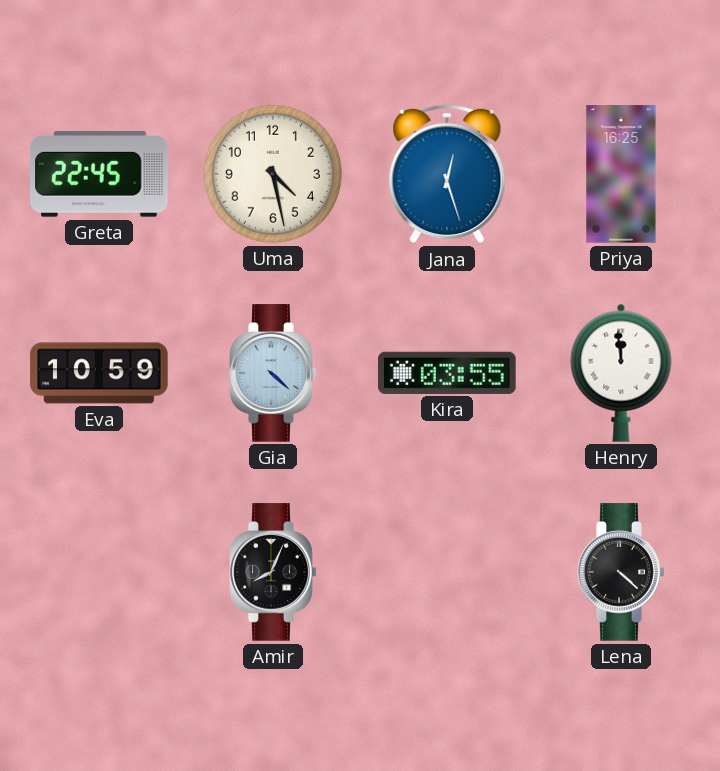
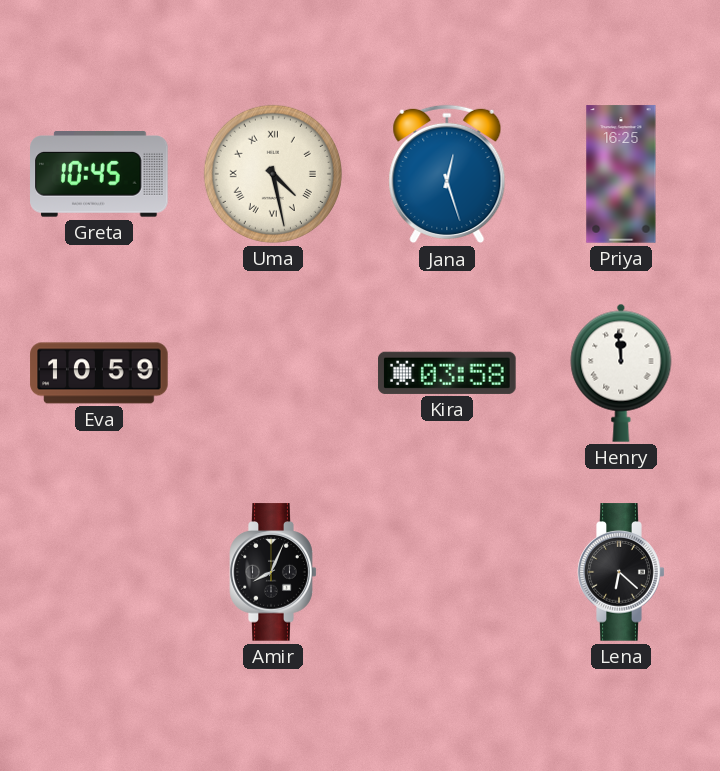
Greta: 22:45 -> 10:45
Uma numerals: Arabic -> Roman
Gia: 4:22 -> none
Kira: 03:55 -> 03:58
Lena: 4:22 -> 6:22
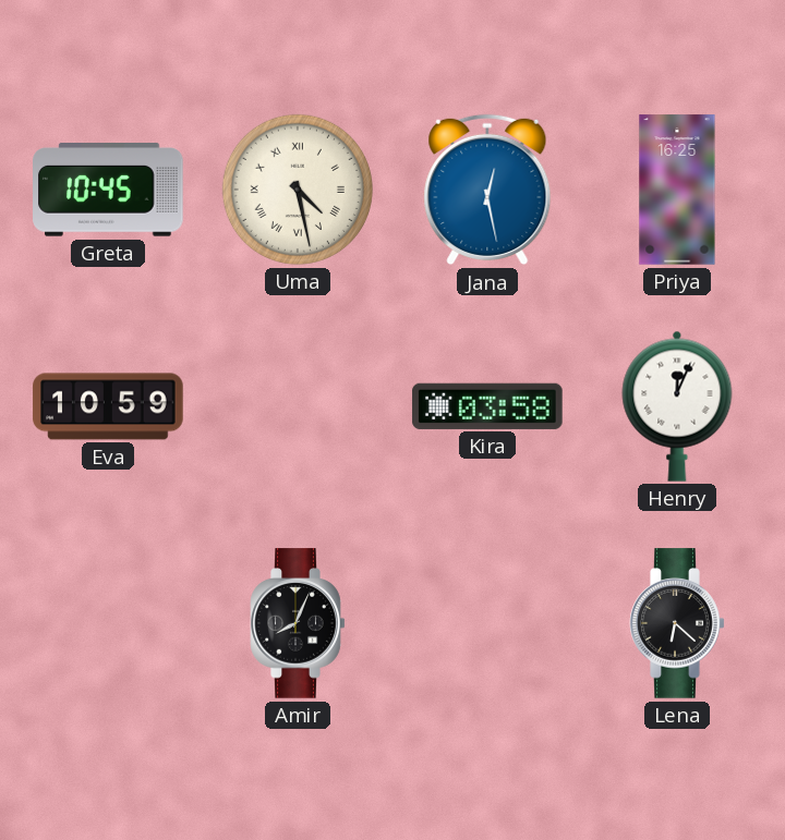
Jana: 12:27 -> 12:28
Henry: 11:59 -> 12:04
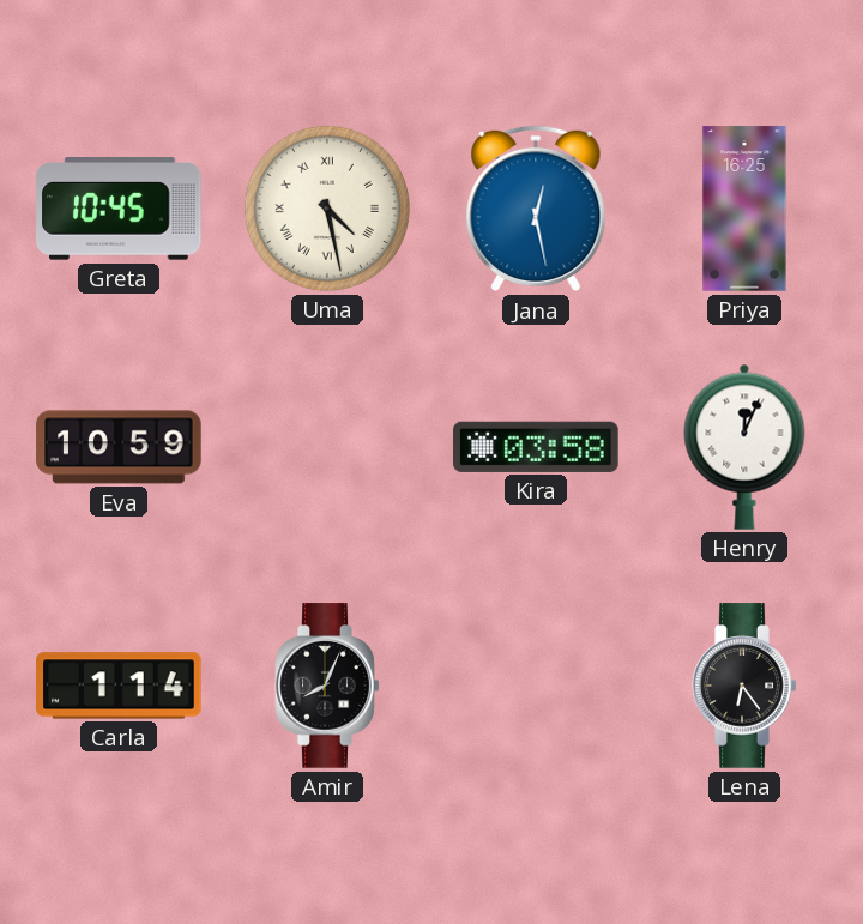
Carla: none -> 1:14
Lena: 6:22 -> 6:24
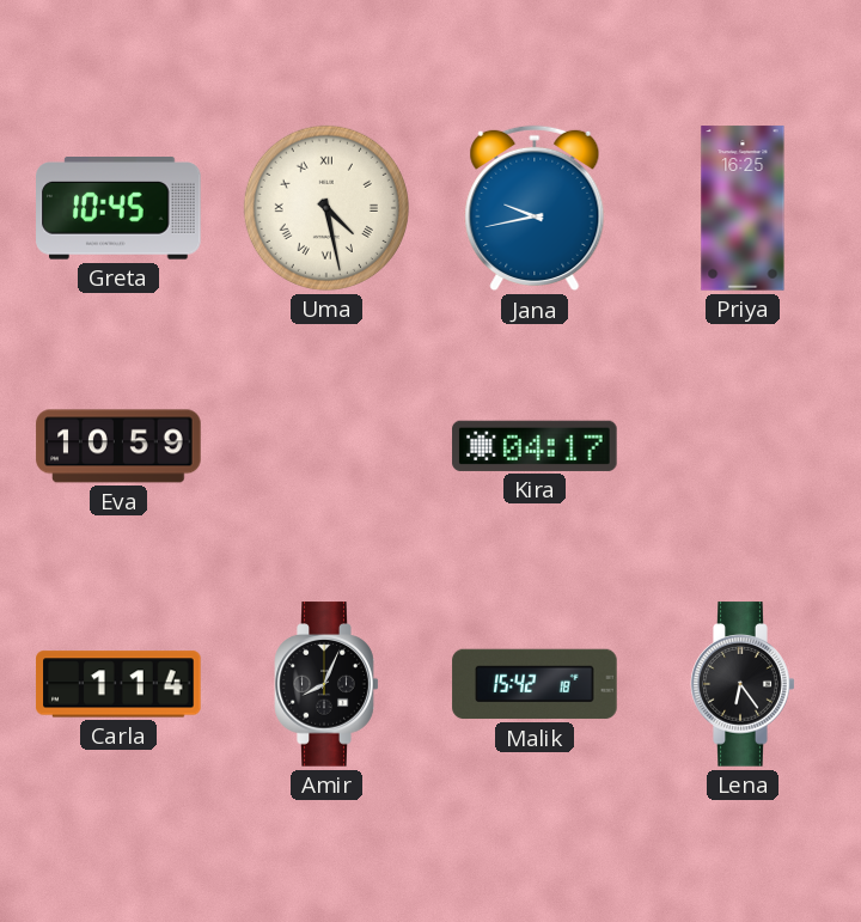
Jana: 12:28 -> 9:43
Kira: 03:58 -> 04:17
Henry: 12:04 -> none
Malik: none -> 15:42
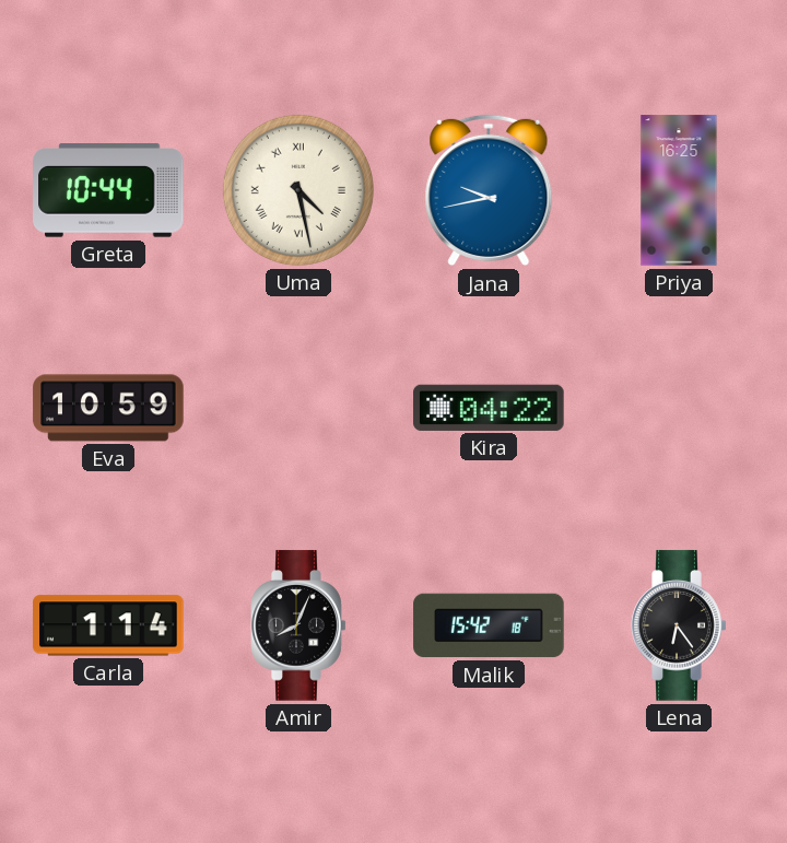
Greta: 10:45 -> 10:44
Kira: 04:17 -> 04:22
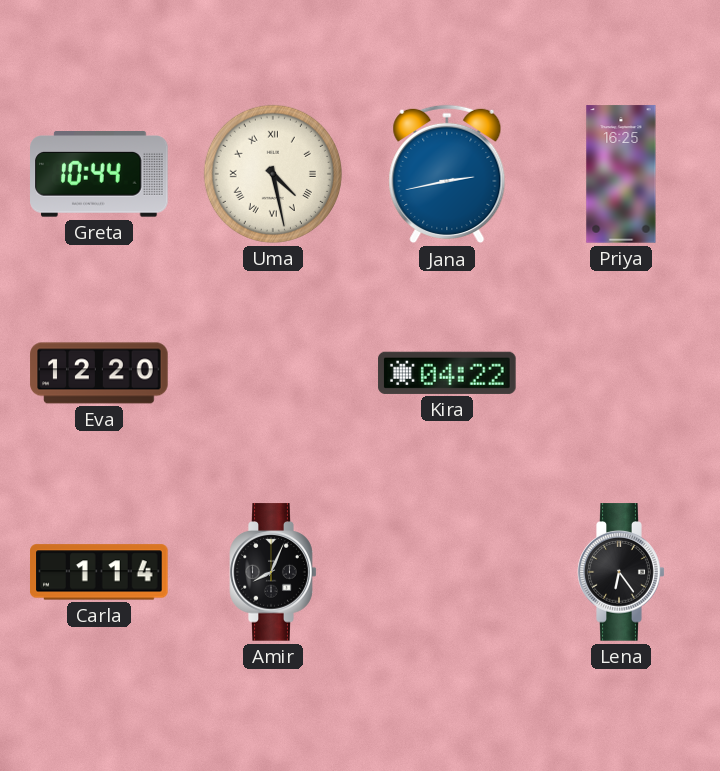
Jana: 9:43 -> 2:43
Eva: 10:59 -> 12:20
Malik: 15:42 -> none
